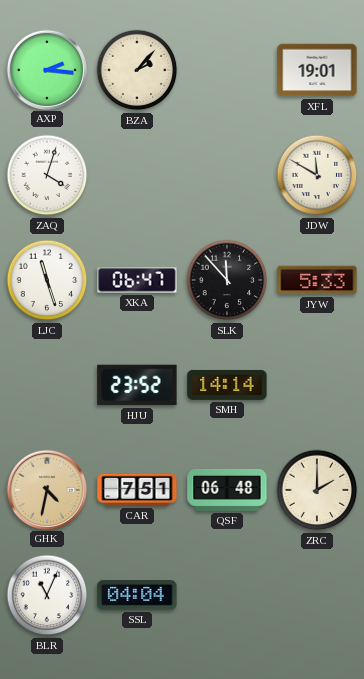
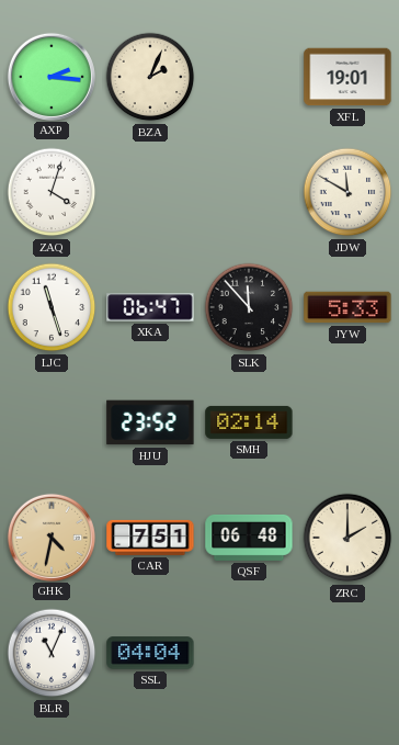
BZA: 2:07 -> 2:04
SMH: 14:14 -> 02:14
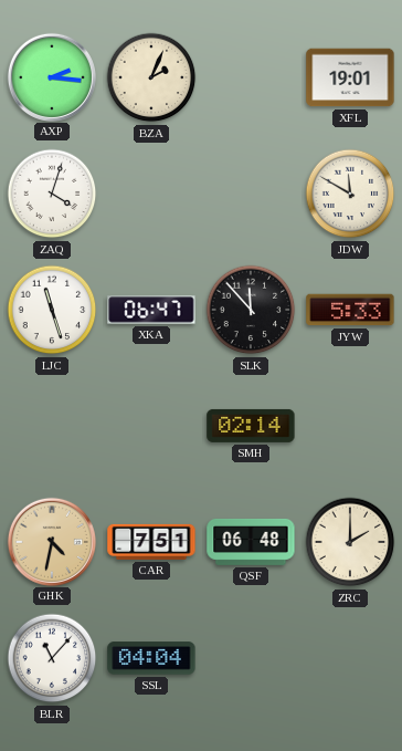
HJU: 23:52 -> none
BLR: 11:04 -> 11:07
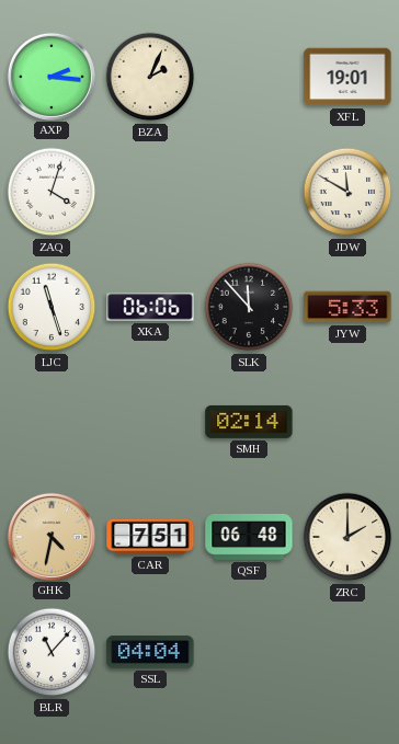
XKA: 06:47 -> 06:06
